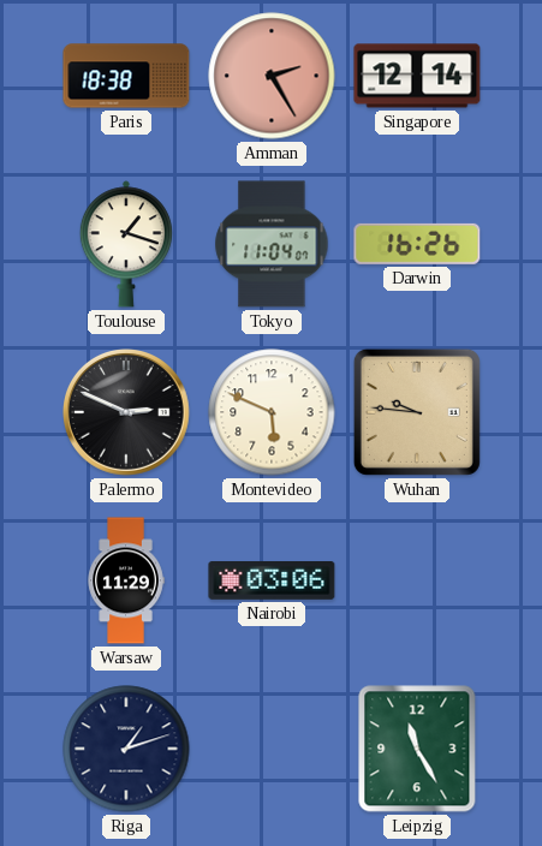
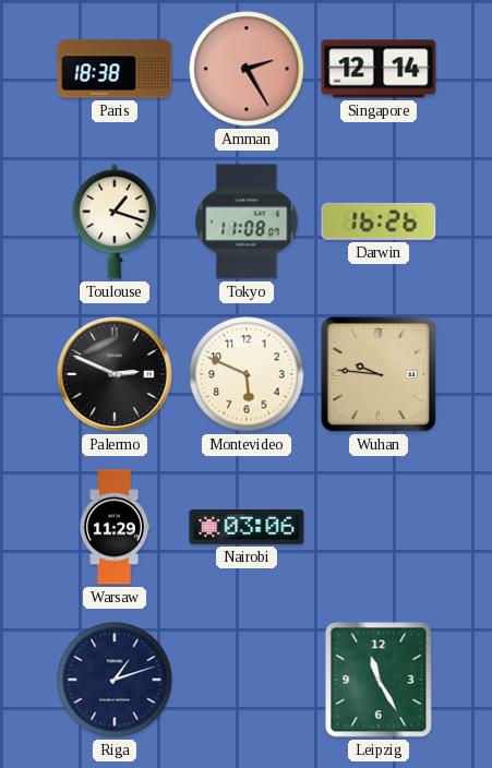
Tokyo: 11:04 -> 11:08
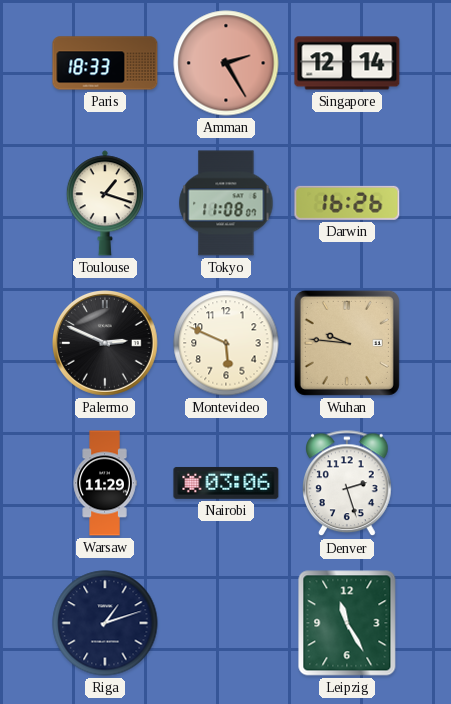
Paris: 18:38 -> 18:33
Denver: none -> 2:27
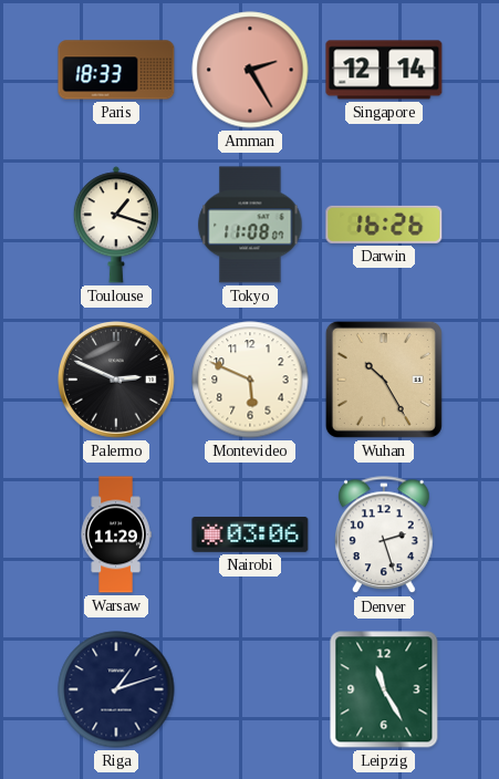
Wuhan: 9:46 -> 10:25
